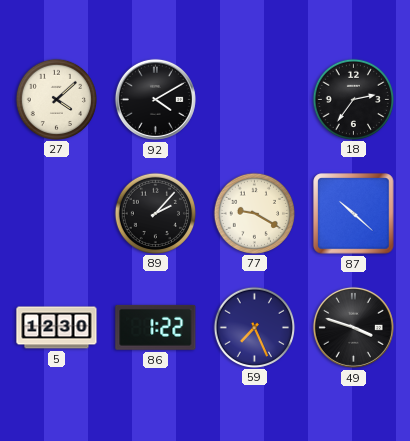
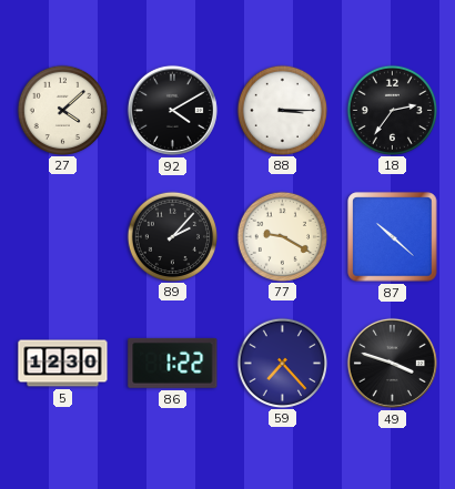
88: none -> 3:15
59: 7:26 -> 7:23
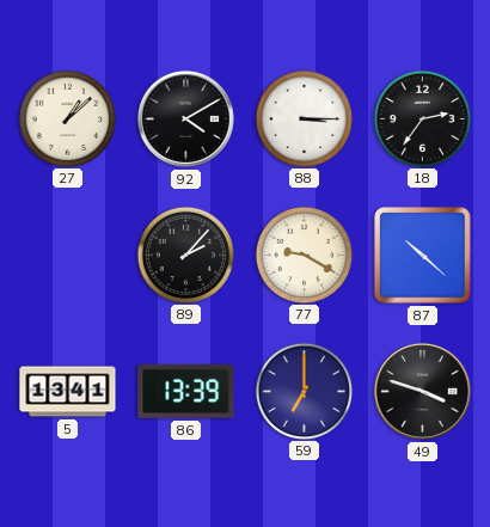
27: 4:08 -> 1:08
5: 12:30 -> 13:41
86: 1:22 -> 13:39
59: 7:23 -> 7:00
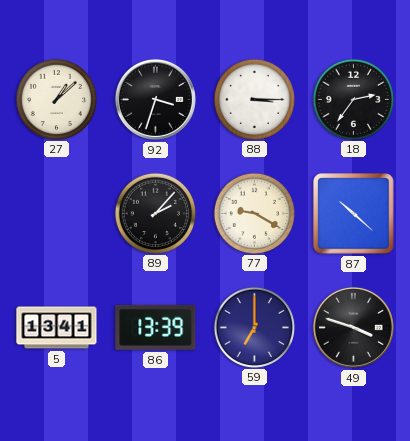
92: 4:10 -> 3:33
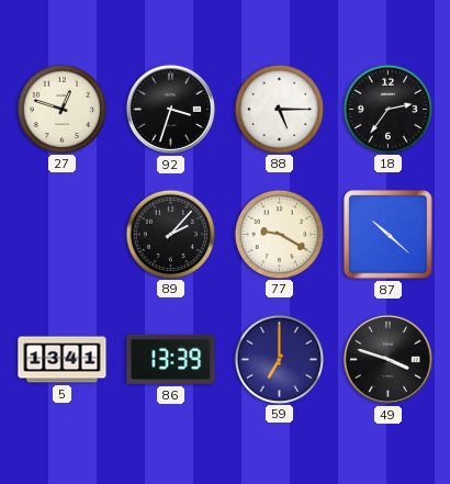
27: 1:08 -> 12:48
88: 3:15 -> 5:15
